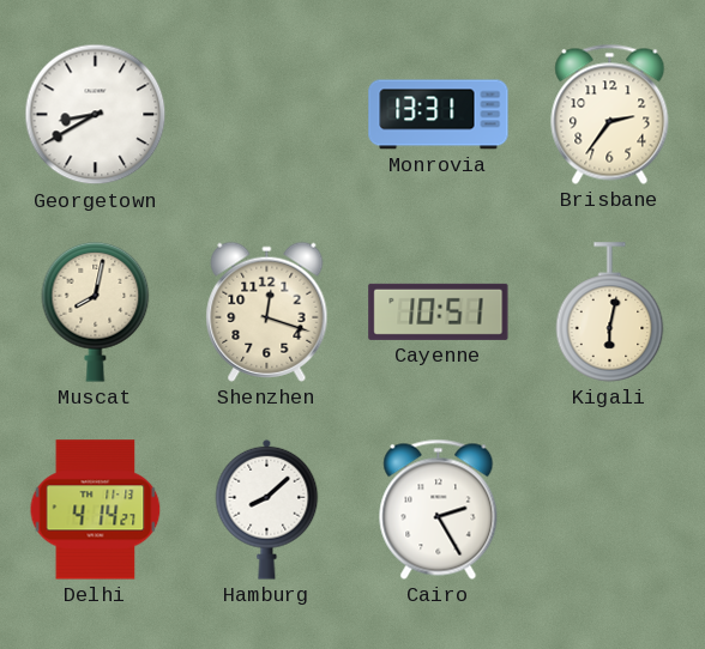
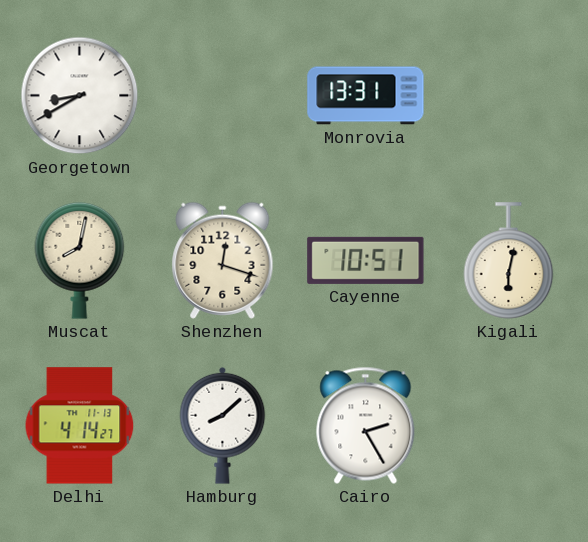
Brisbane: 2:36 -> none
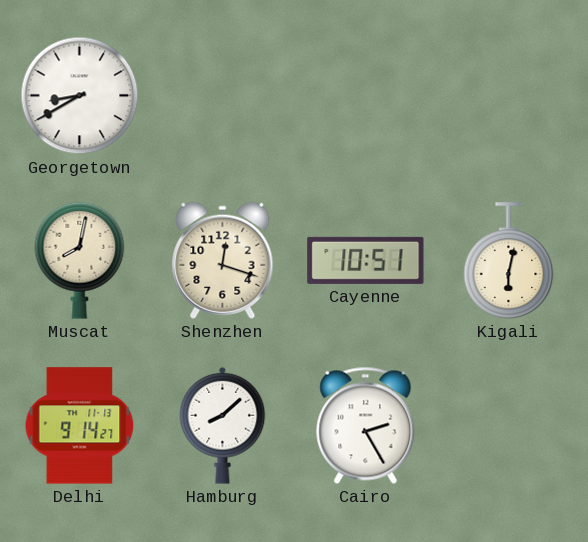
Monrovia: 13:31 -> none
Delhi: 4:14 -> 9:14
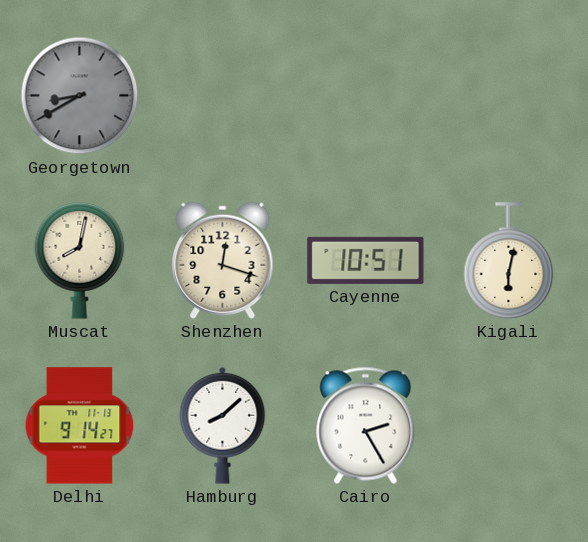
Georgetown dial: white -> grey
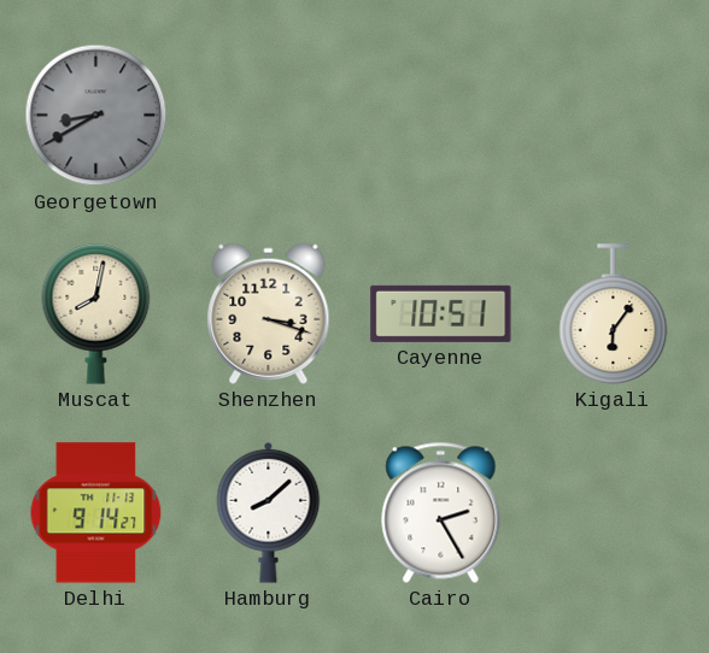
Shenzhen: 12:18 -> 3:18
Kigali: 6:02 -> 6:06
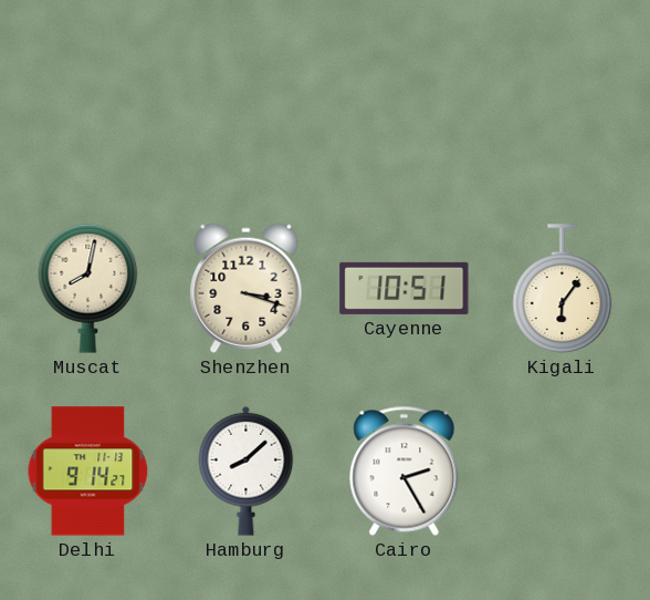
Georgetown: 8:40 -> none
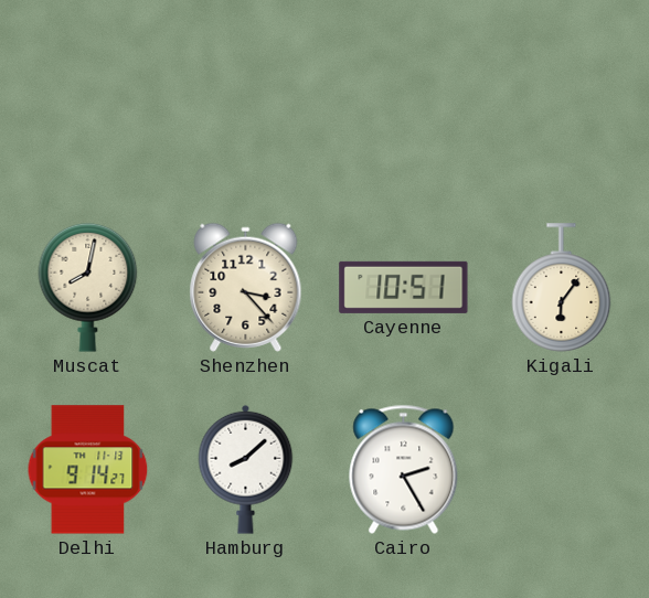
Shenzhen: 3:18 -> 3:23
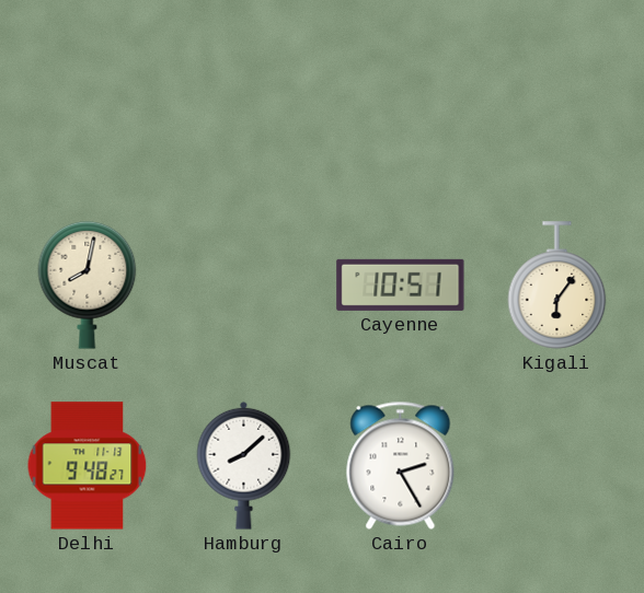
Shenzhen: 3:23 -> none
Delhi: 9:14 -> 9:48
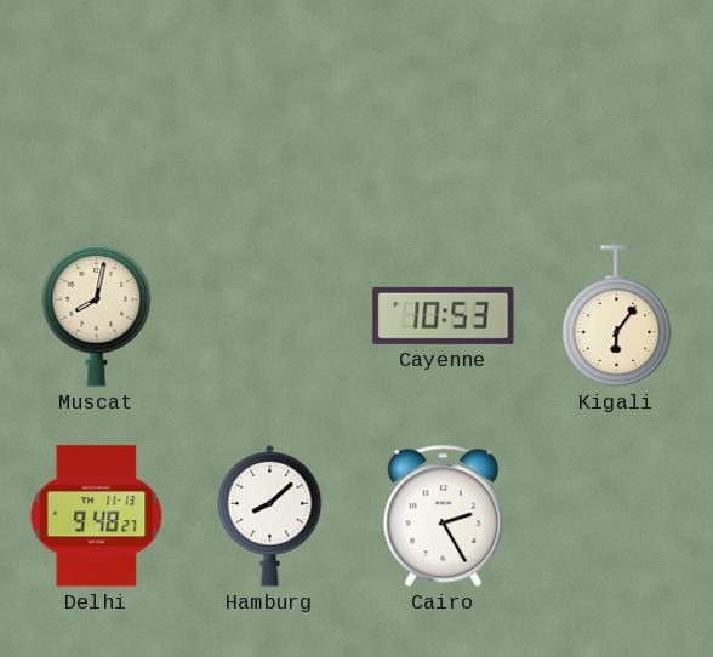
Cayenne: 10:51 -> 10:53
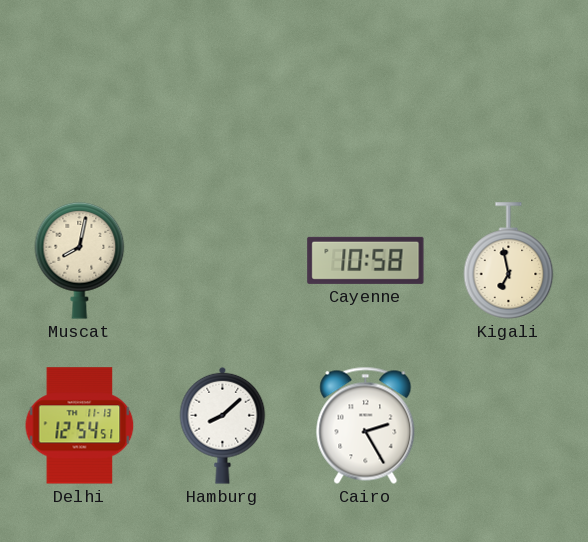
Cayenne: 10:53 -> 10:58
Kigali: 6:06 -> 6:58
Delhi: 9:48 -> 12:54
